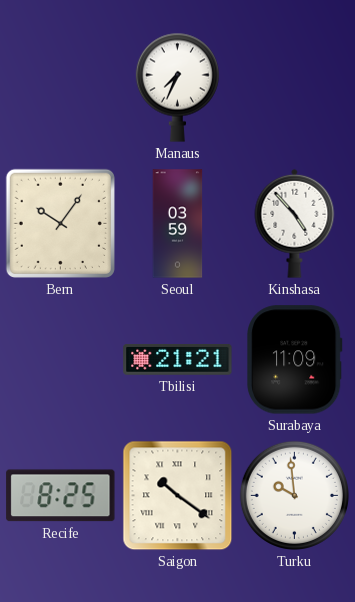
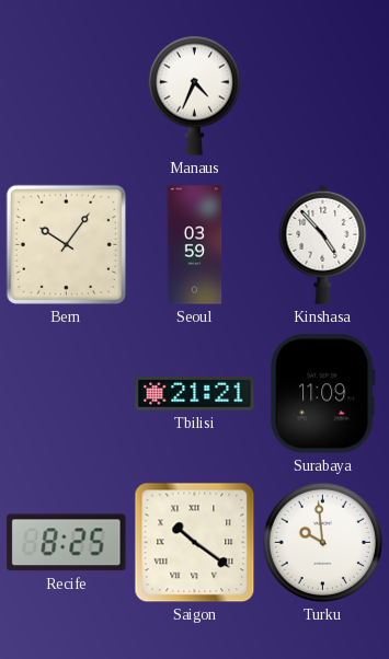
Manaus: 7:34 -> 4:34
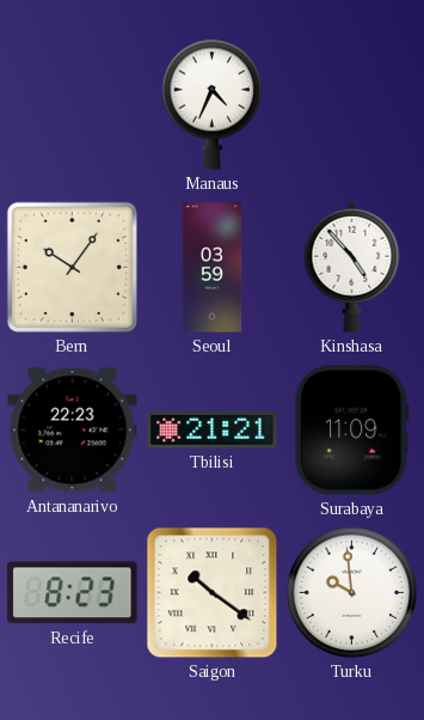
Antananarivo: none -> 22:23
Recife: 8:25 -> 8:23
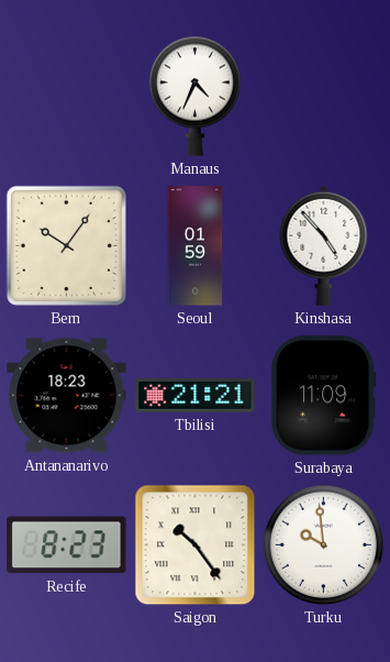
Seoul: 03:59 -> 01:59
Antananarivo: 22:23 -> 18:23
Saigon: 10:21 -> 10:24
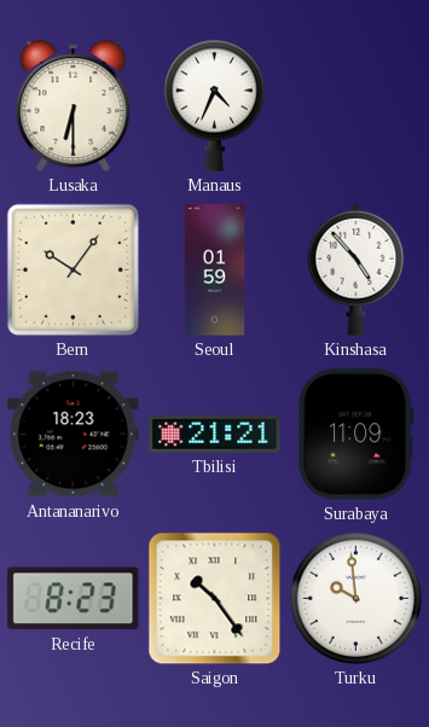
Lusaka: none -> 6:30
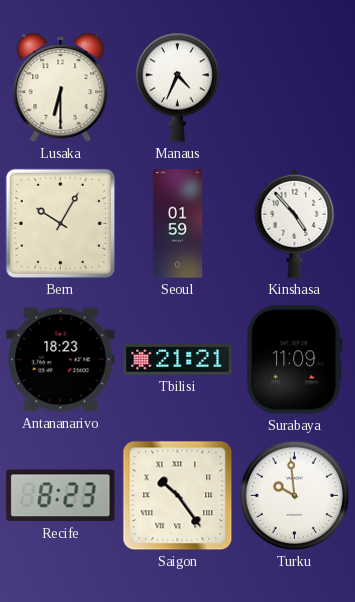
Bern: 10:06 -> 10:05
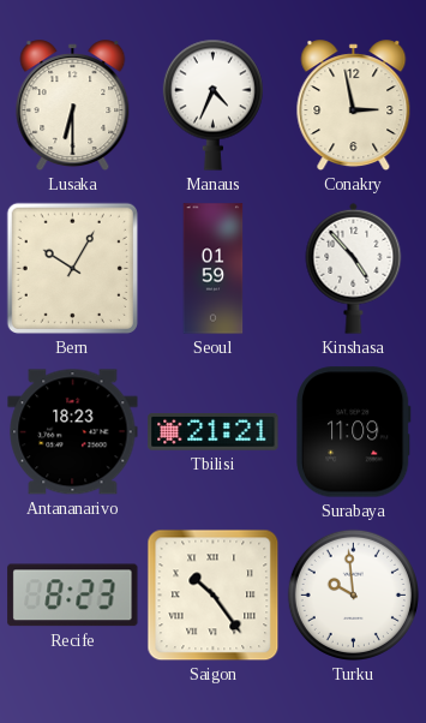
Conakry: none -> 2:58
